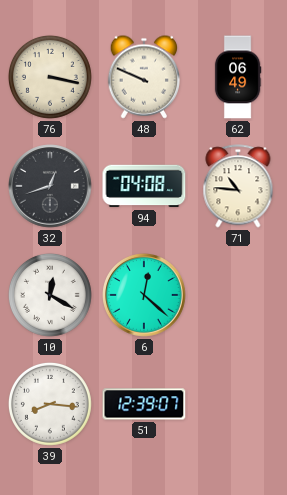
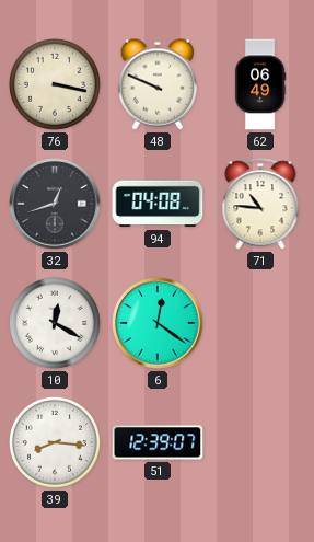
6: 12:22 -> 12:21
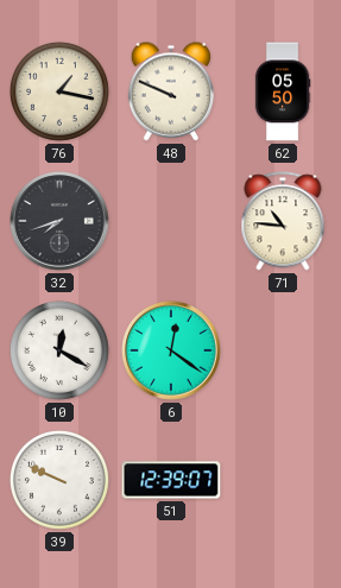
76: 3:17 -> 1:17
62: 06:49 -> 05:50
32: 12:42 -> 7:42
94: 04:08 -> none
39: 8:16 -> 9:49
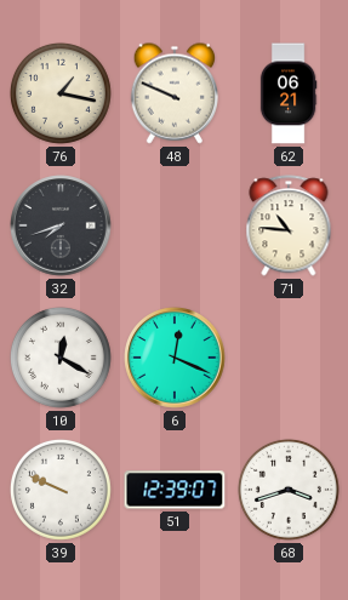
62: 05:50 -> 06:21
6: 12:21 -> 12:19
68: none -> 3:42
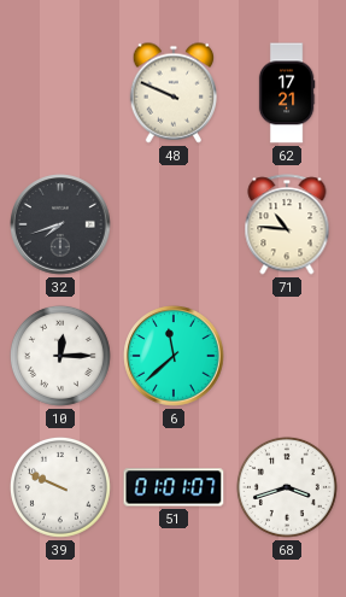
76: 1:17 -> none
62: 06:21 -> 17:21
10: 12:20 -> 12:15
6: 12:19 -> 11:38
51: 12:39 -> 01:01
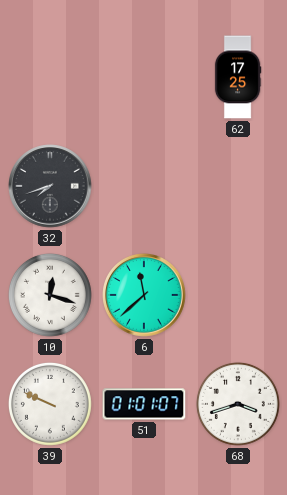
48: 9:49 -> none
62: 17:21 -> 17:25
71: 10:46 -> none
10: 12:15 -> 12:18
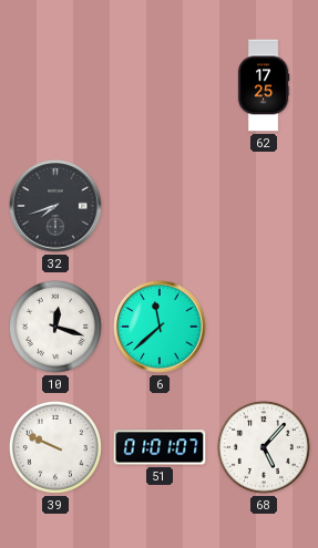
68: 3:42 -> 5:07
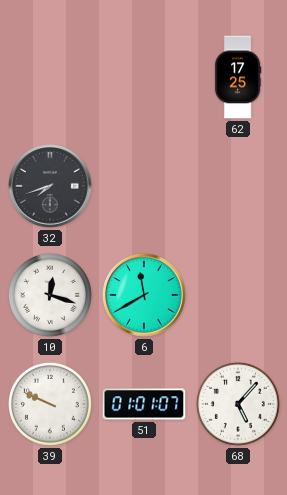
6: 11:38 -> 11:40
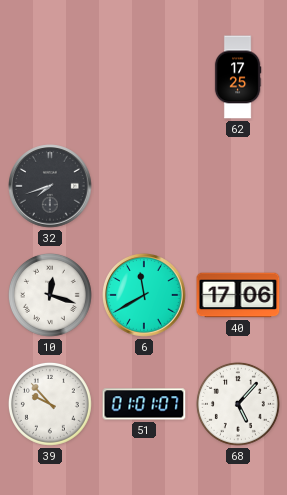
40: none -> 17:06
39: 9:49 -> 9:53
